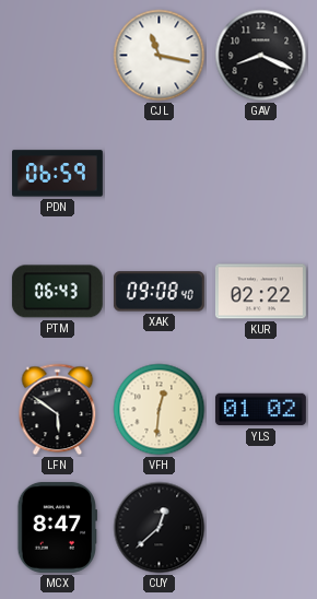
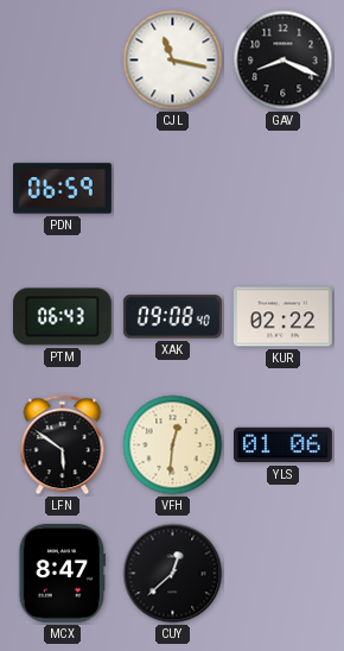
YLS: 01:02 -> 01:06
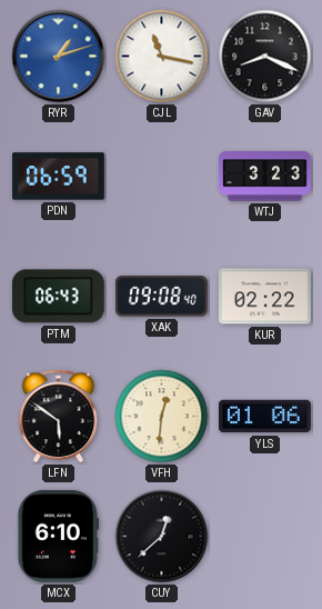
RYR: none -> 1:12
WTJ: none -> 3:23
MCX: 8:47 -> 6:10
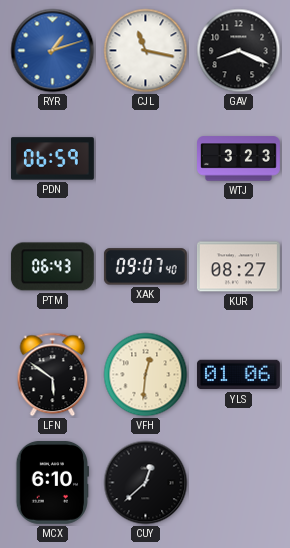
XAK: 09:08 -> 09:07
KUR: 02:22 -> 08:27
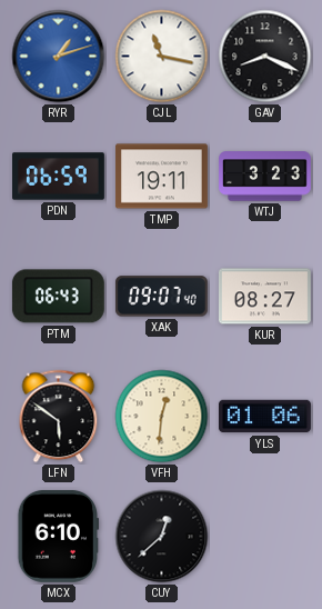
TMP: none -> 19:11
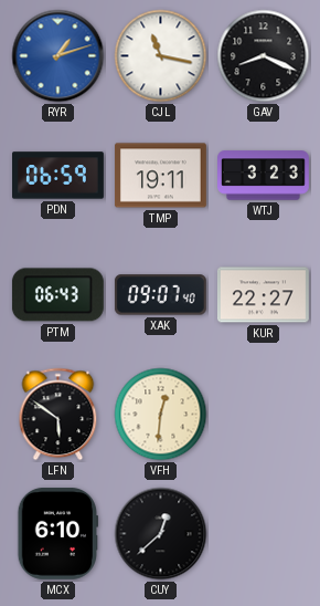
KUR: 08:27 -> 22:27
YLS: 01:06 -> none
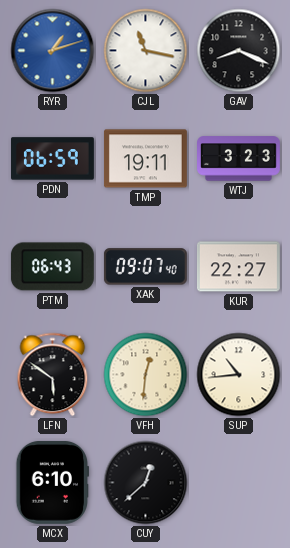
SUP: none -> 10:44
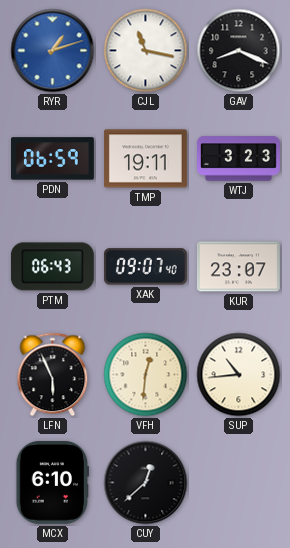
KUR: 22:27 -> 23:07
LFN: 5:51 -> 5:56
